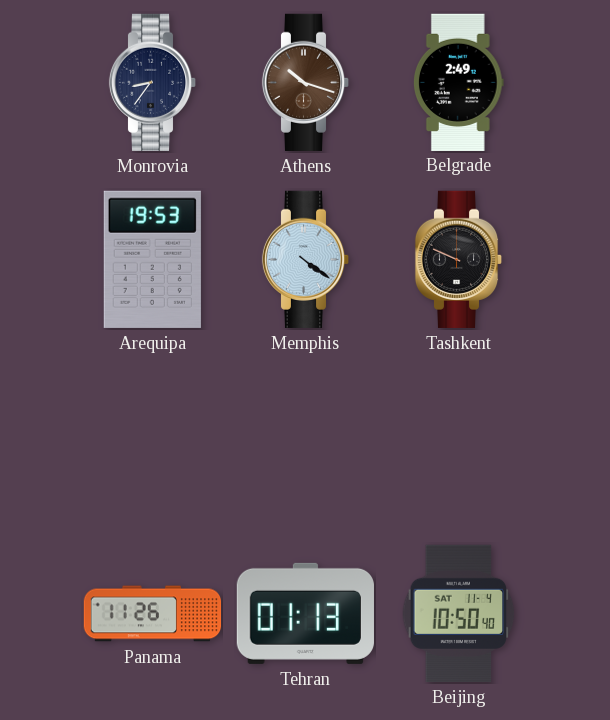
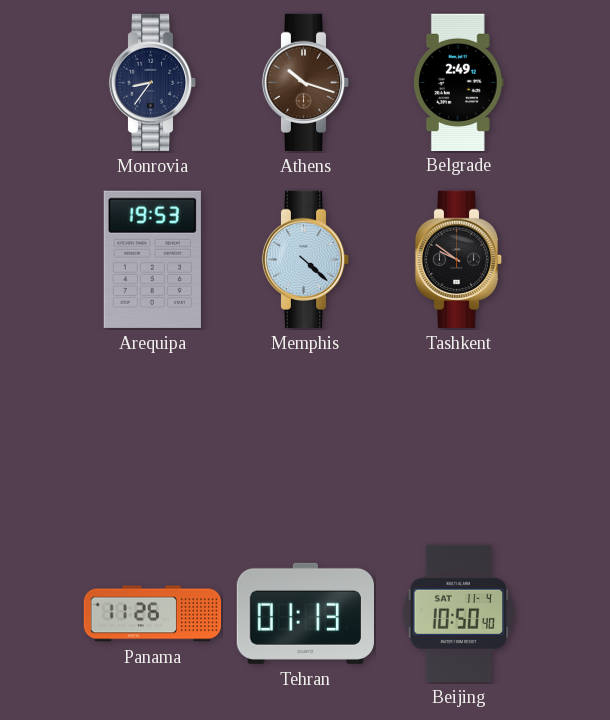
Memphis: 4:21 -> 4:22
Tashkent: 9:49 -> 9:51
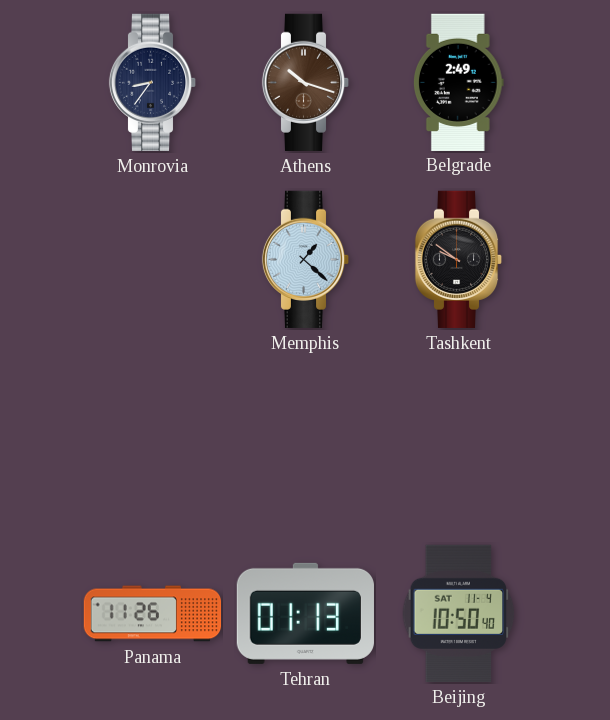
Arequipa: 19:53 -> none
Memphis: 4:22 -> 1:22
